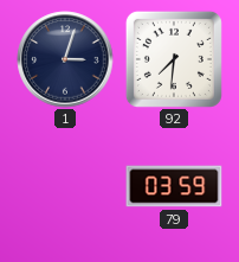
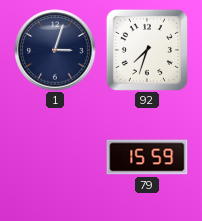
92: 7:31 -> 7:33
79: 03:59 -> 15:59
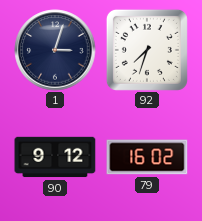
90: none -> 9:12
79: 15:59 -> 16:02
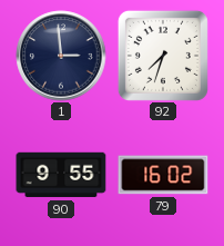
1: 3:03 -> 2:59
90: 9:12 -> 9:55
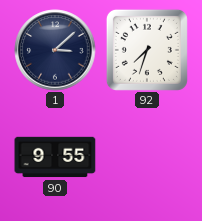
1: 2:59 -> 3:08
79: 16:02 -> none
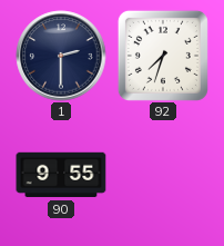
1: 3:08 -> 2:30
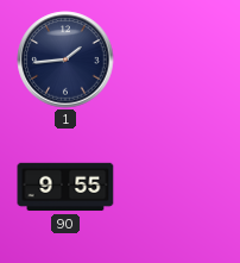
1: 2:30 -> 1:44
92: 7:33 -> none
